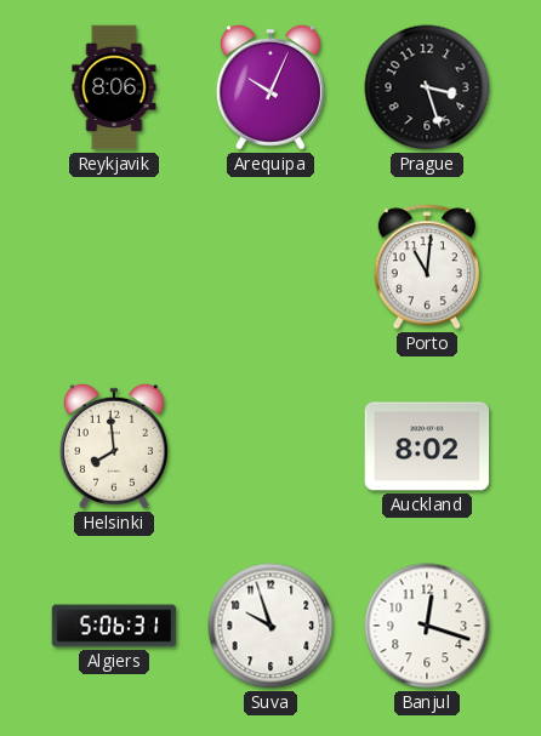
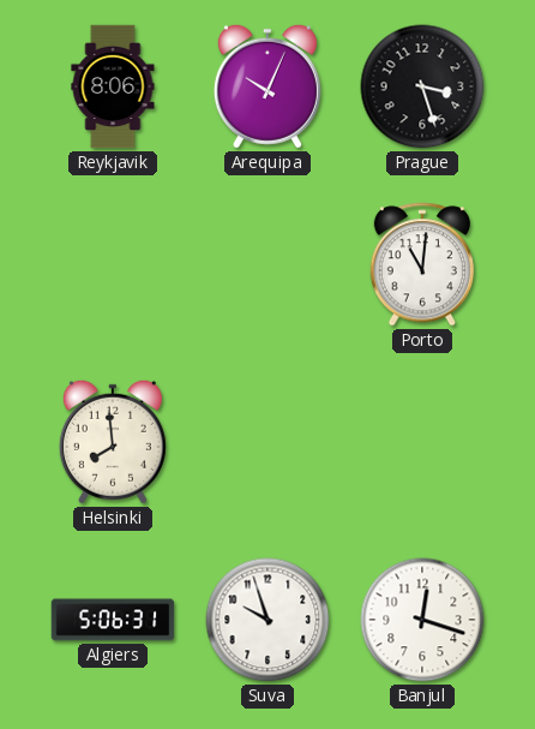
Auckland: 8:02 -> none
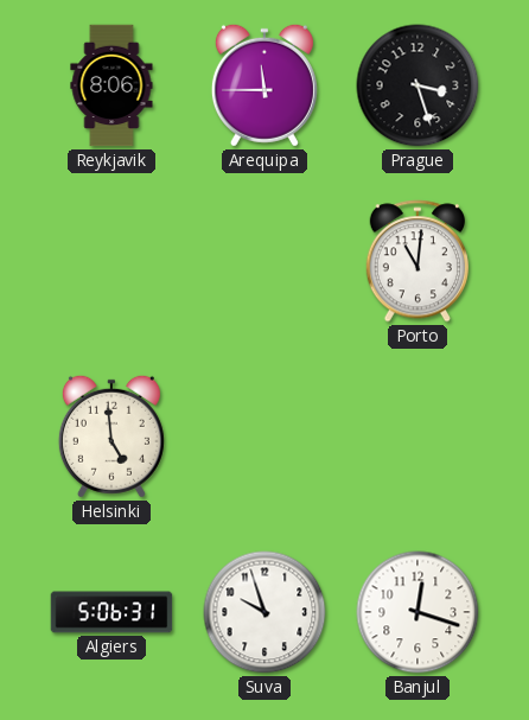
Arequipa: 10:04 -> 11:45
Helsinki: 7:59 -> 4:59
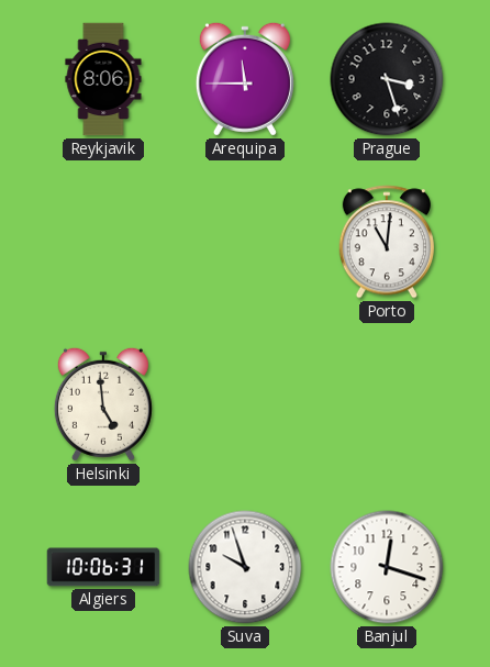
Algiers: 5:06 -> 10:06
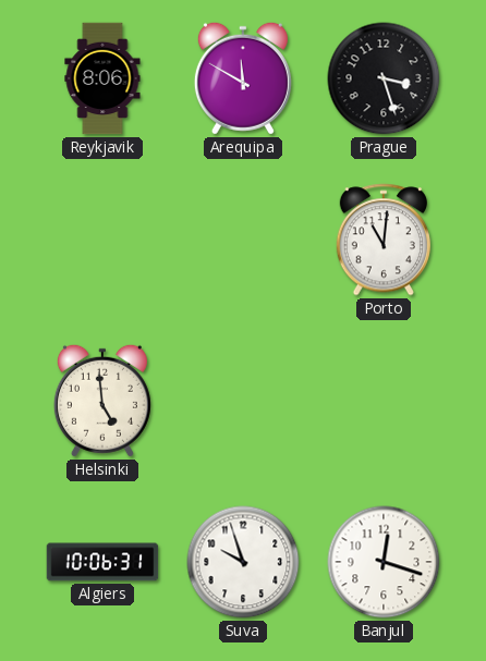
Arequipa: 11:45 -> 11:50
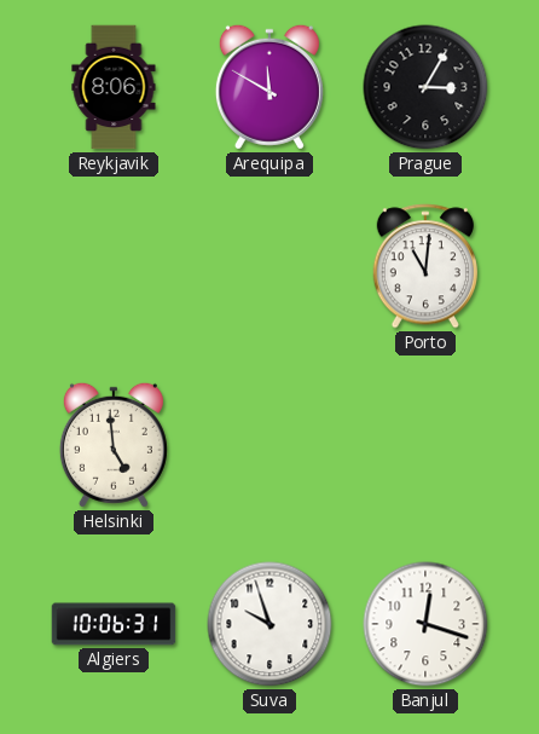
Prague: 3:27 -> 3:05
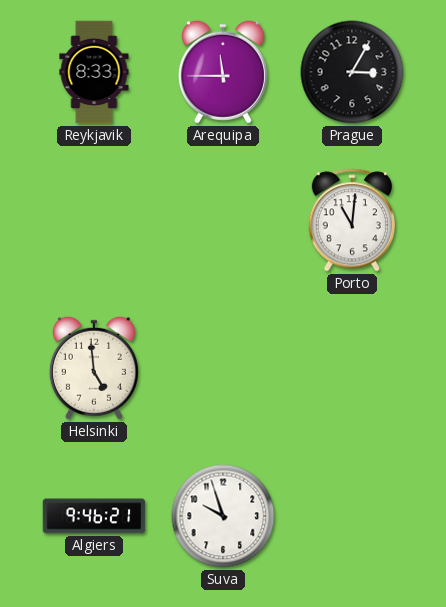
Reykjavik: 8:06 -> 8:33
Arequipa: 11:50 -> 11:45
Algiers: 10:06 -> 9:46
Banjul: 12:18 -> none
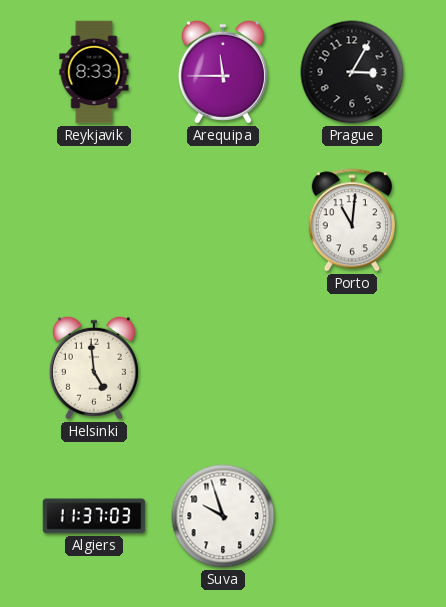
Algiers: 9:46 -> 11:37
